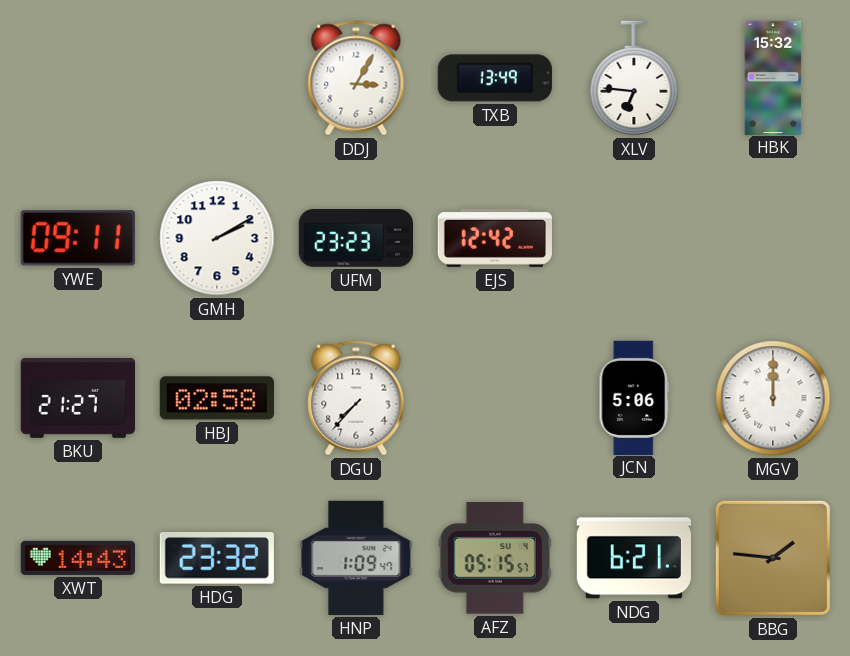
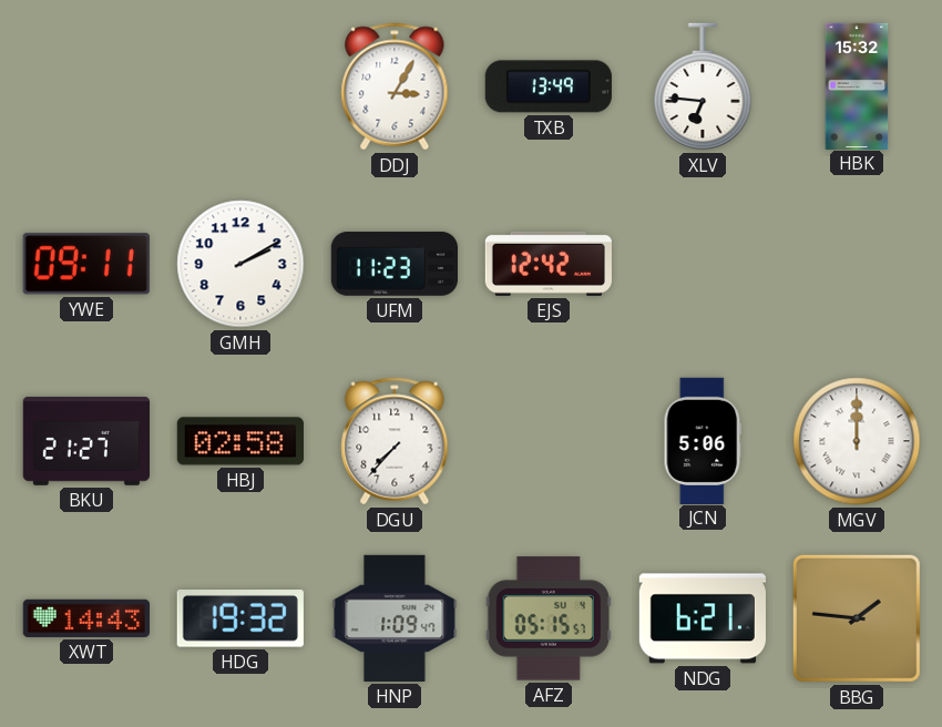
UFM: 23:23 -> 11:23
HDG: 23:32 -> 19:32
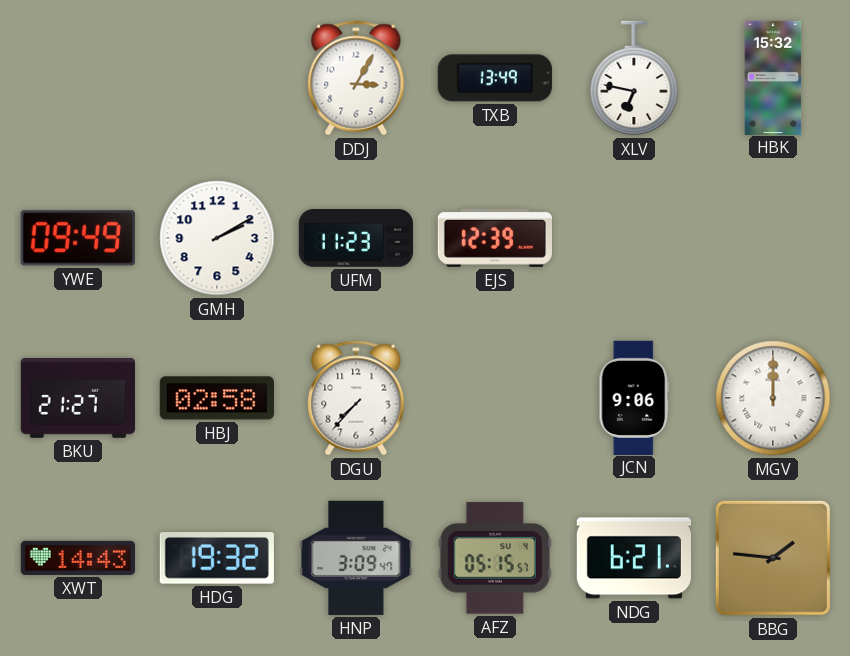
XLV: 6:46 -> 6:47
YWE: 09:11 -> 09:49
EJS: 12:42 -> 12:39
JCN: 5:06 -> 9:06
HNP: 1:09 -> 3:09
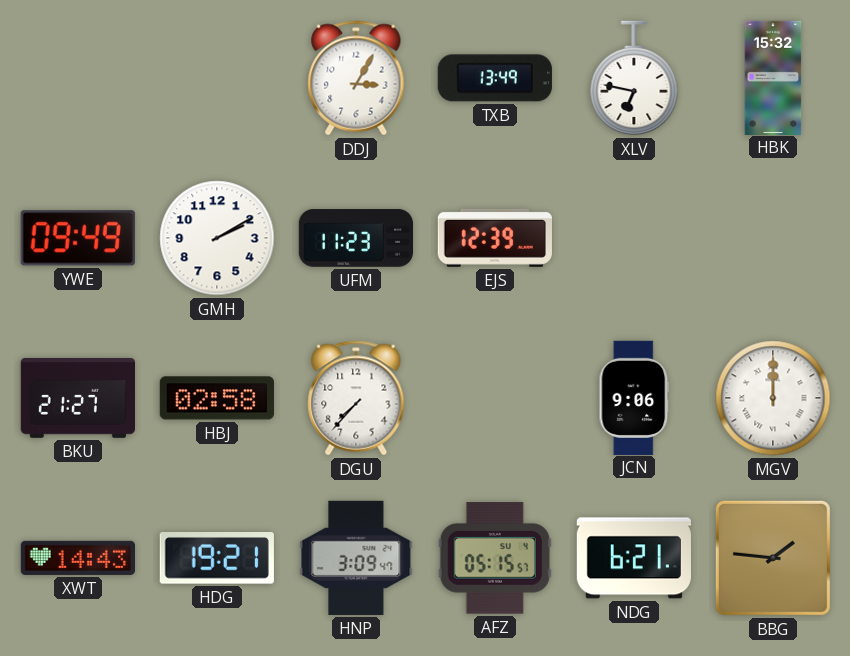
HDG: 19:32 -> 19:21
